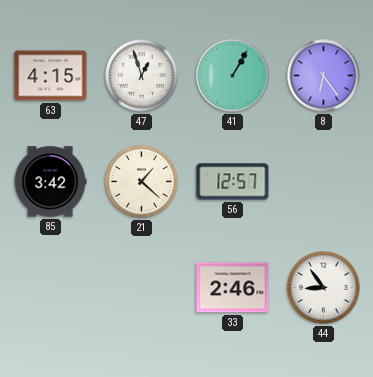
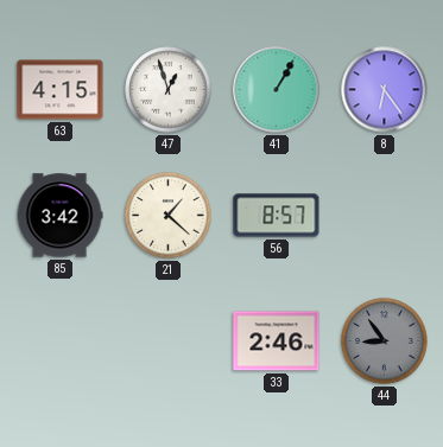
56: 12:57 -> 8:57
44 dial: white -> grey
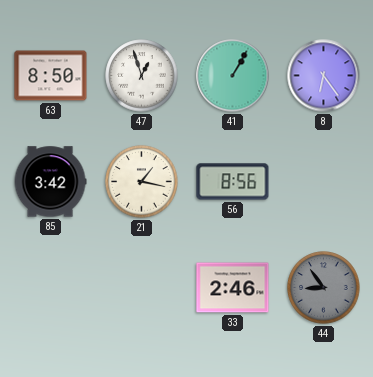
63: 4:15 -> 8:50
21: 1:22 -> 1:17
56: 8:57 -> 8:56
